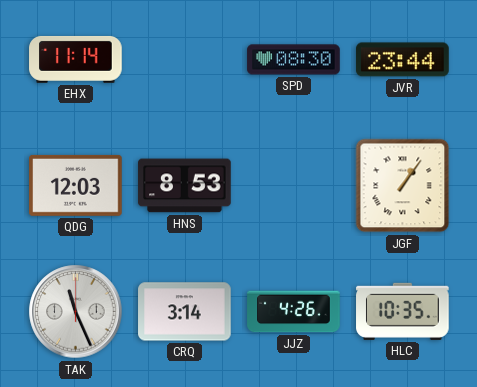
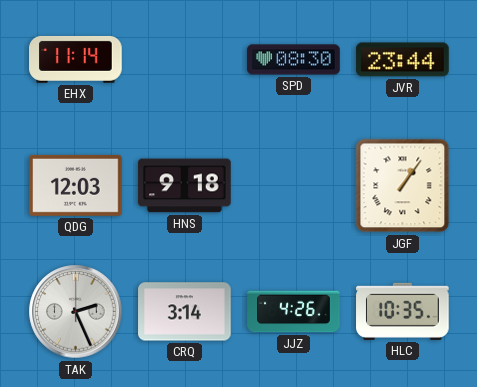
HNS: 8:53 -> 9:18
TAK: 11:26 -> 2:26
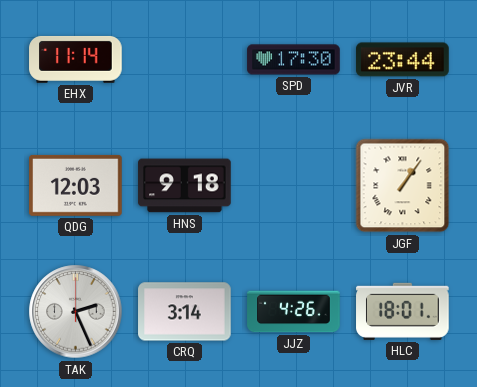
SPD: 08:30 -> 17:30
HLC: 10:35 -> 18:01
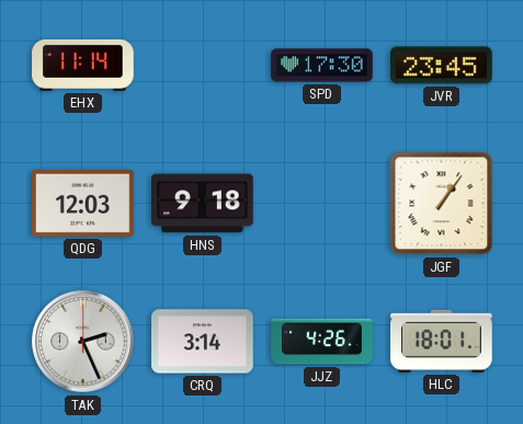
JVR: 23:44 -> 23:45
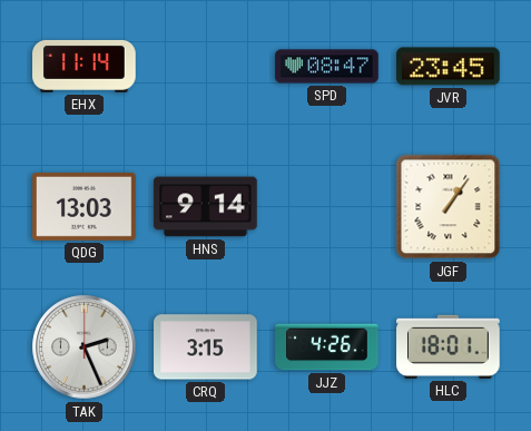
SPD: 17:30 -> 08:47
QDG: 12:03 -> 13:03
HNS: 9:18 -> 9:14
CRQ: 3:14 -> 3:15
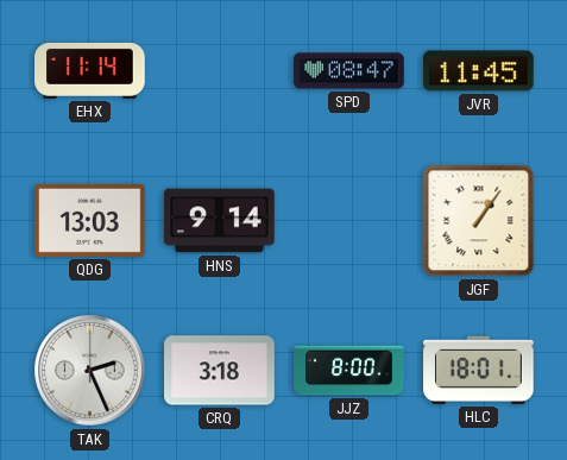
JVR: 23:45 -> 11:45
CRQ: 3:15 -> 3:18
JJZ: 4:26 -> 8:00
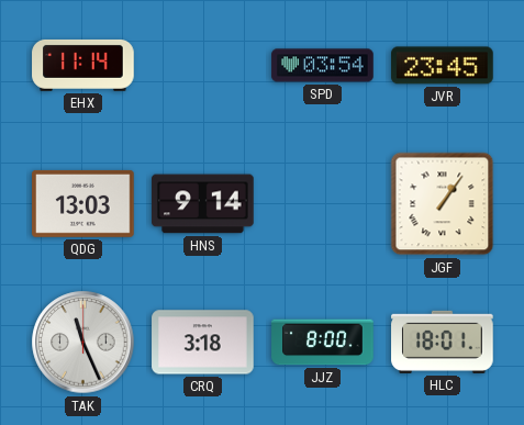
SPD: 08:47 -> 03:54
JVR: 11:45 -> 23:45
TAK: 2:26 -> 11:26
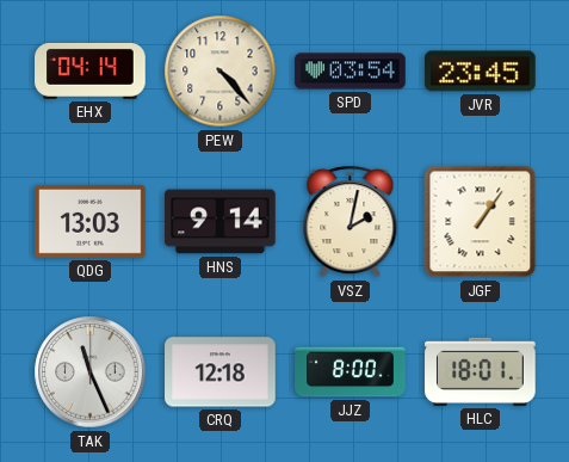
EHX: 11:14 -> 04:14
PEW: none -> 4:23
VSZ: none -> 2:02
CRQ: 3:18 -> 12:18
